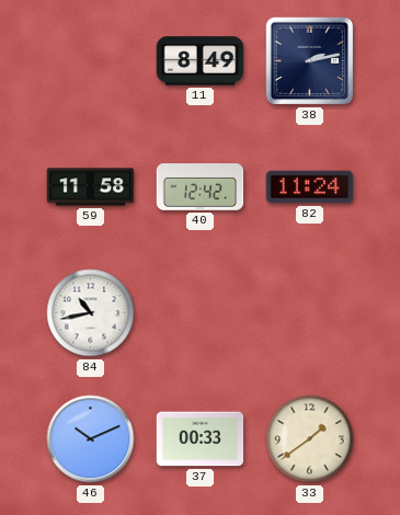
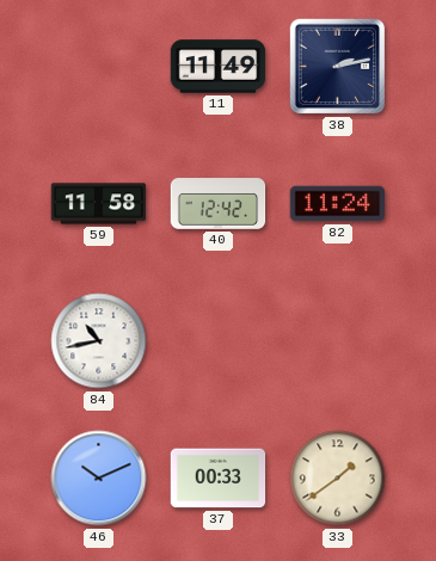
11: 8:49 -> 11:49
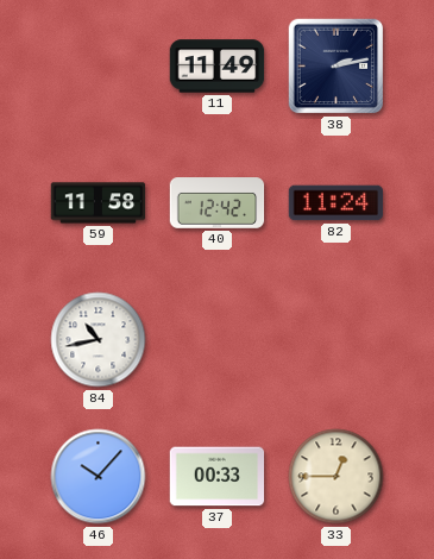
46: 10:11 -> 10:07
33: 1:39 -> 12:45
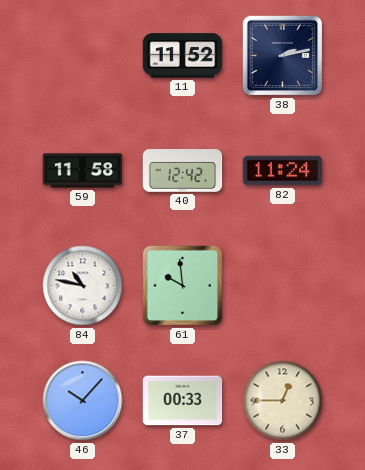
11: 11:49 -> 11:52
84: 10:43 -> 10:47
61: none -> 9:59
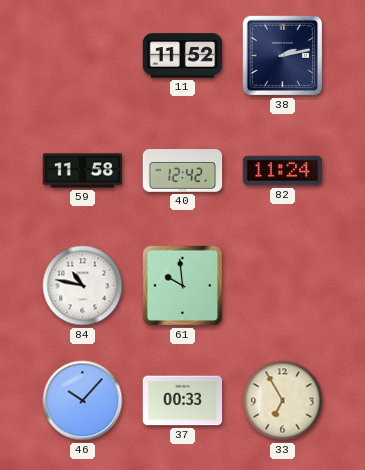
33: 12:45 -> 6:55
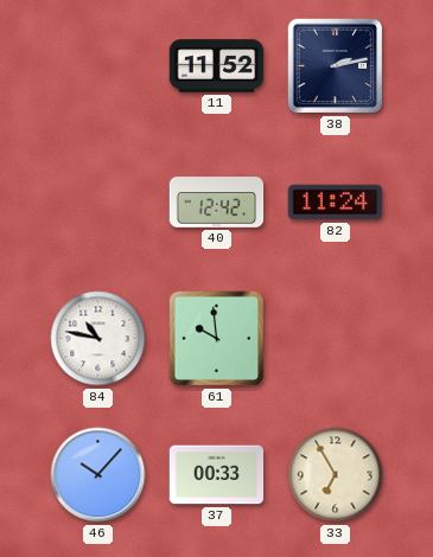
59: 11:58 -> none
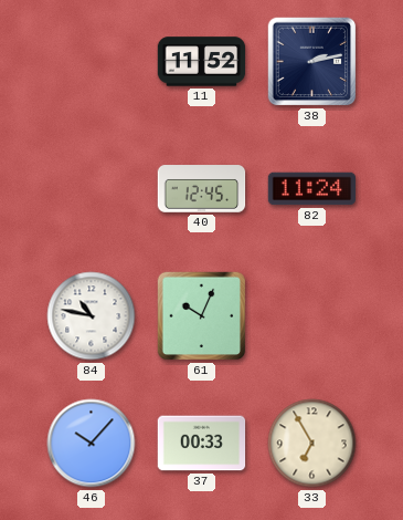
40: 12:42 -> 12:45
61: 9:59 -> 10:04
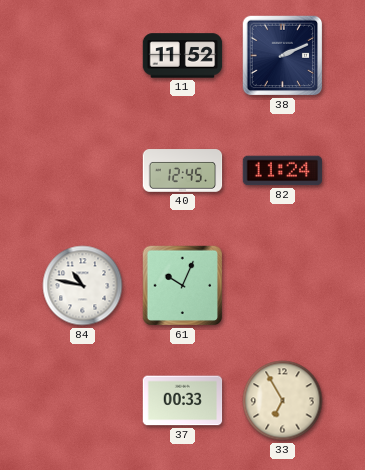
38: 2:13 -> 2:11
46: 10:07 -> none
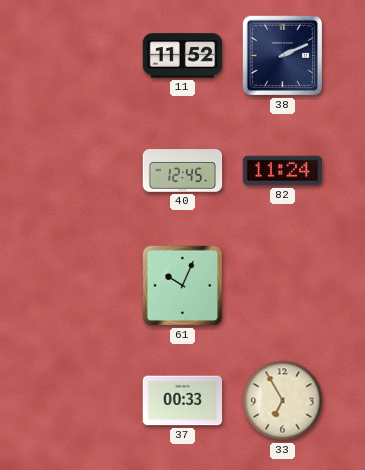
84: 10:47 -> none
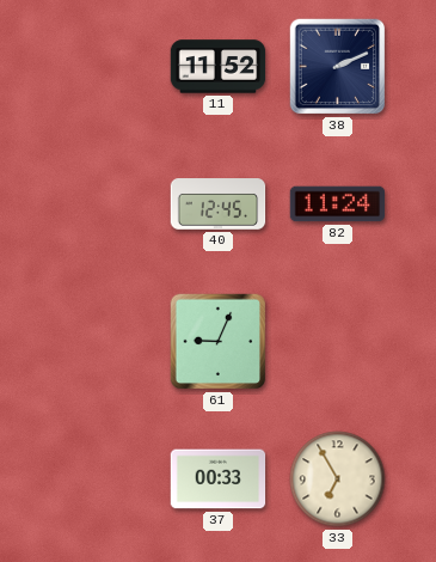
61: 10:04 -> 9:04
